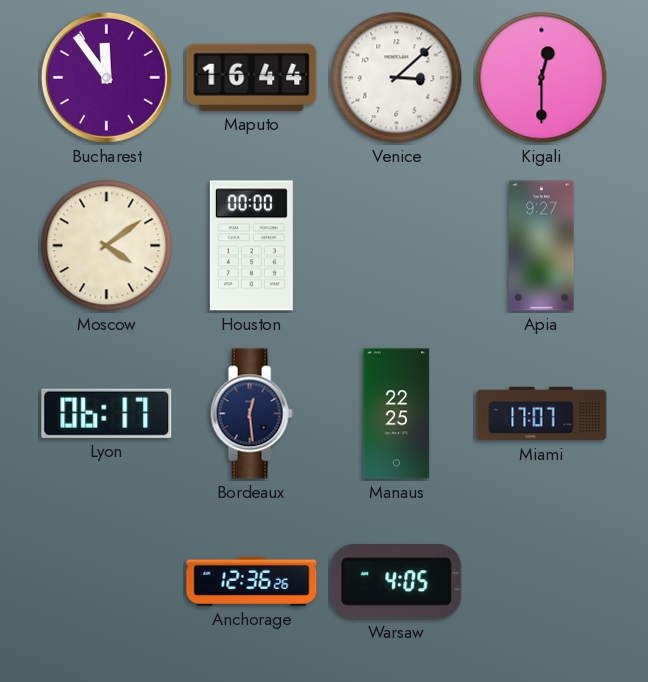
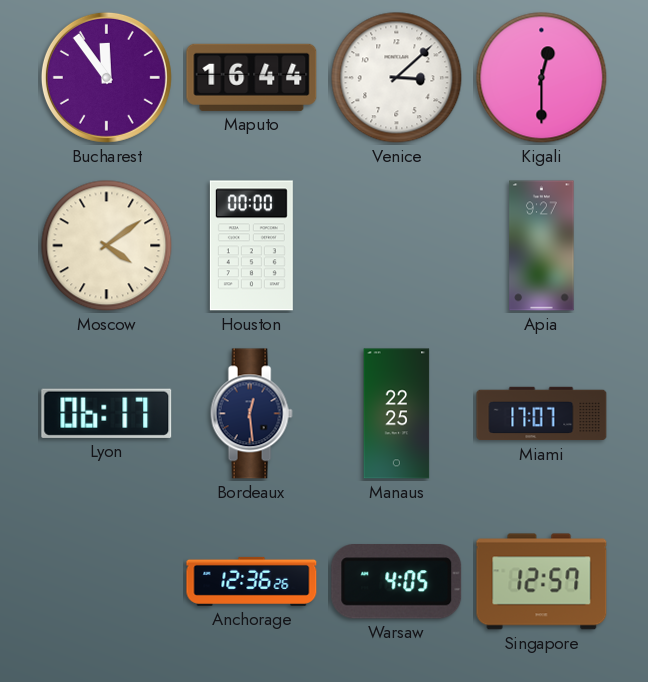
Singapore: none -> 12:57
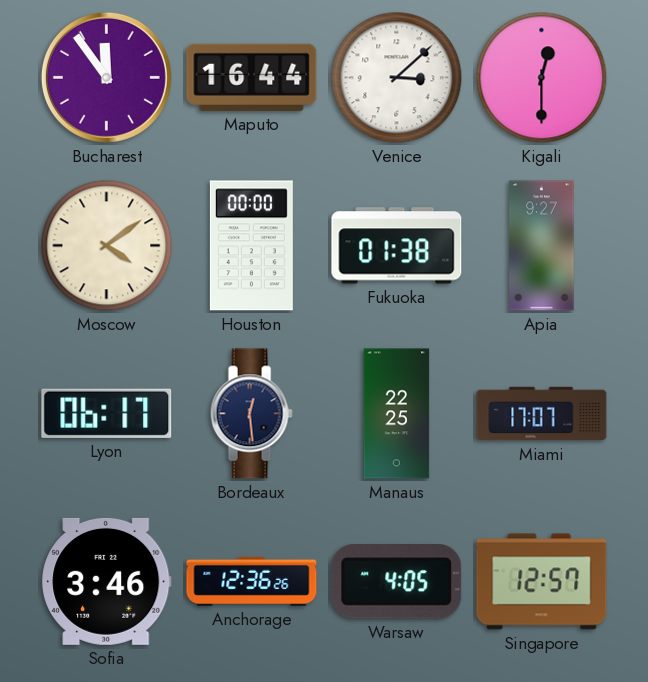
Fukuoka: none -> 01:38
Sofia: none -> 3:46
